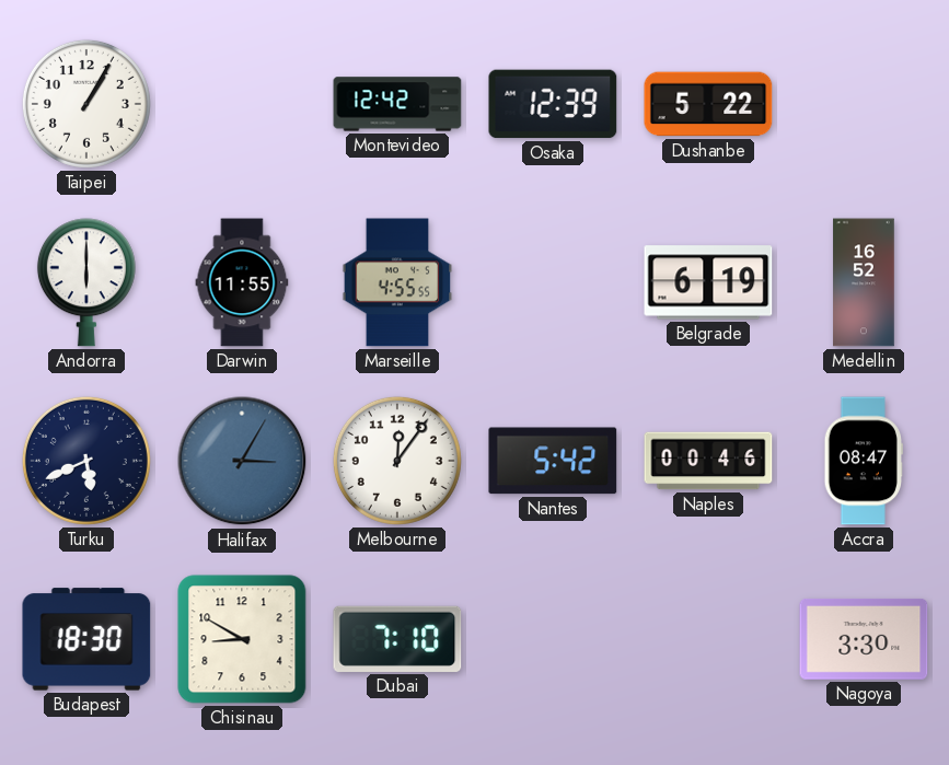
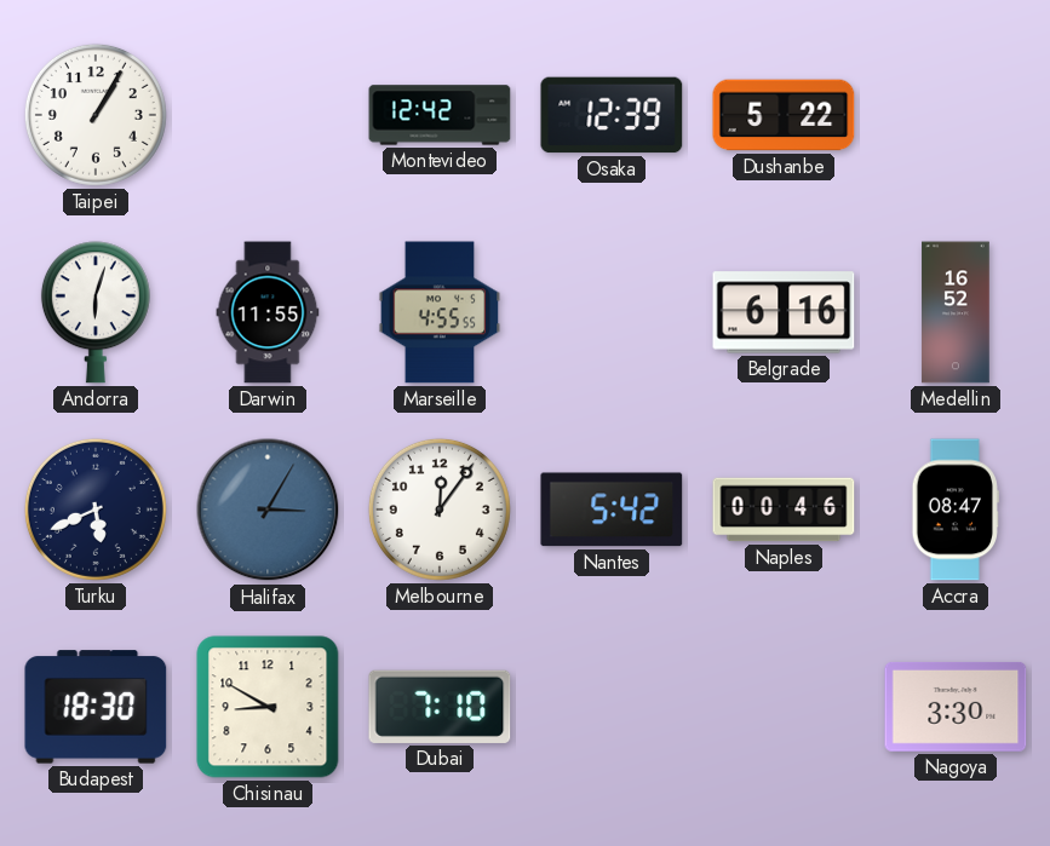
Andorra: 6:00 -> 6:03
Belgrade: 6:19 -> 6:16
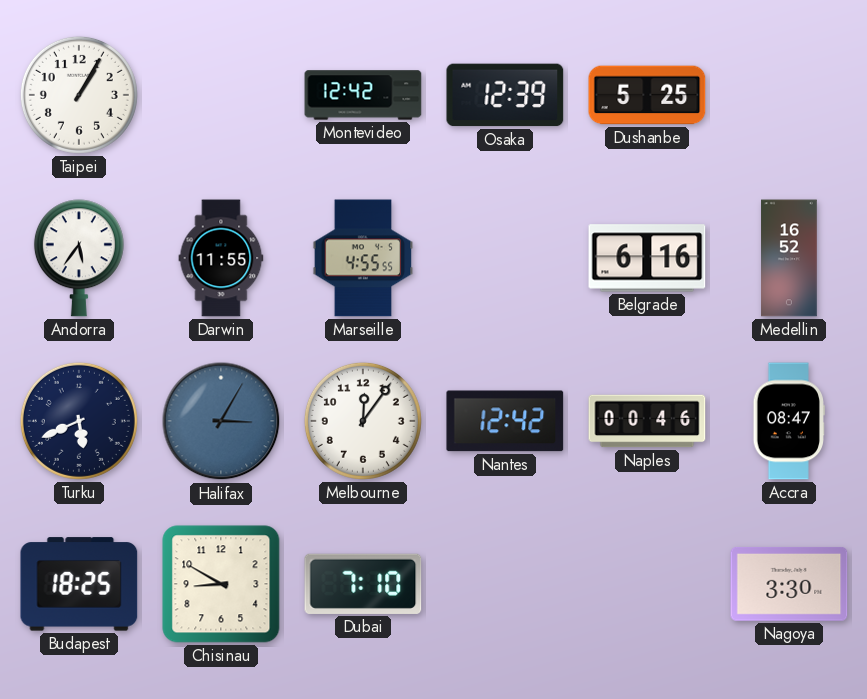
Dushanbe: 5:22 -> 5:25
Andorra: 6:03 -> 5:36
Nantes: 5:42 -> 12:42
Budapest: 18:30 -> 18:25
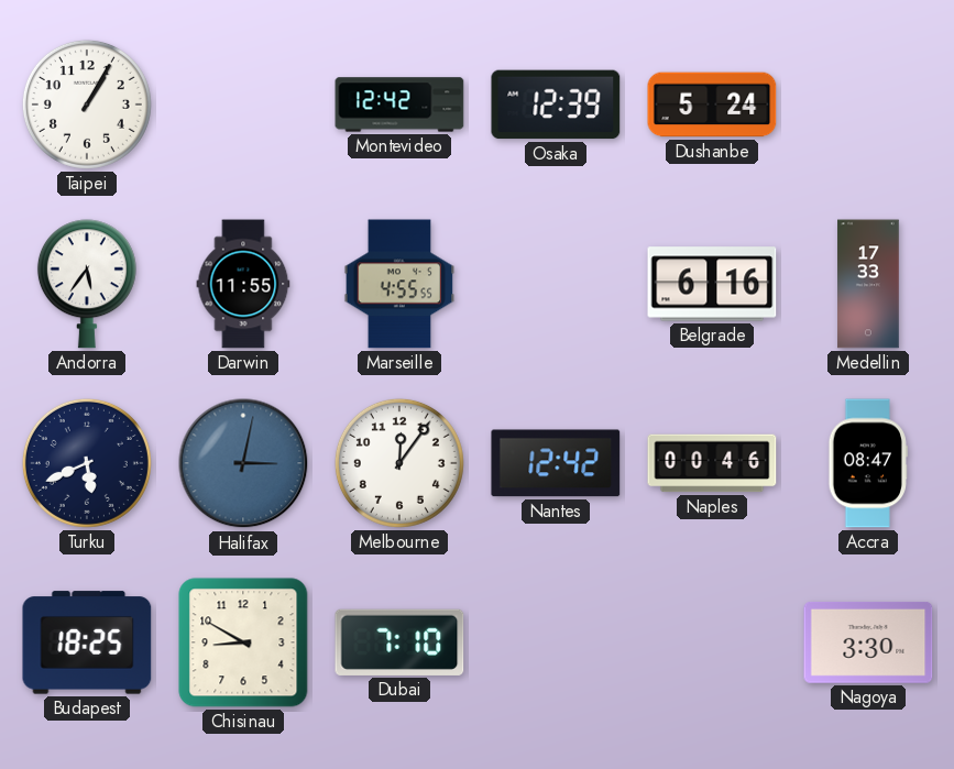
Dushanbe: 5:25 -> 5:24
Medellin: 16:52 -> 17:33
Halifax: 3:05 -> 3:02
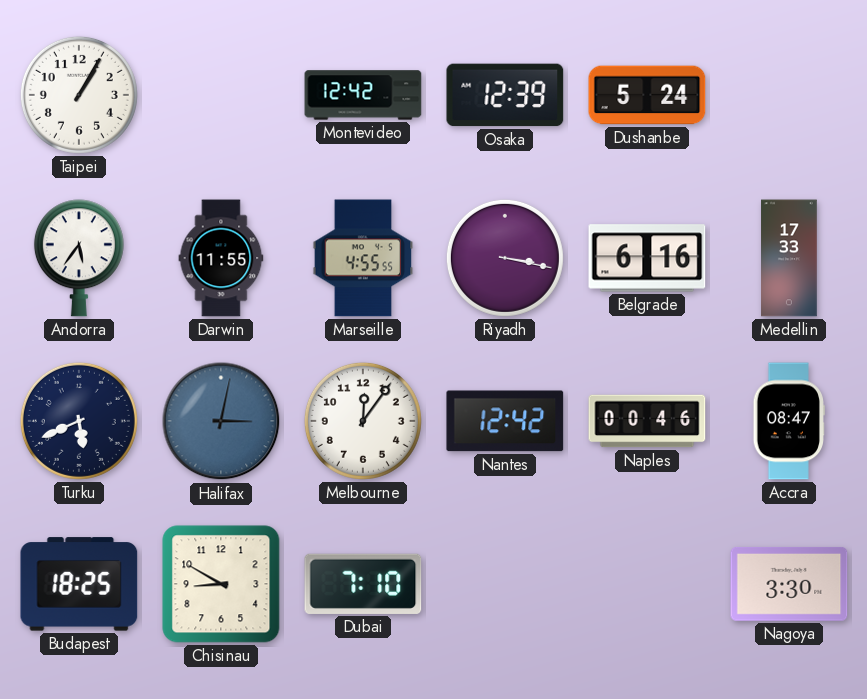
Riyadh: none -> 3:17
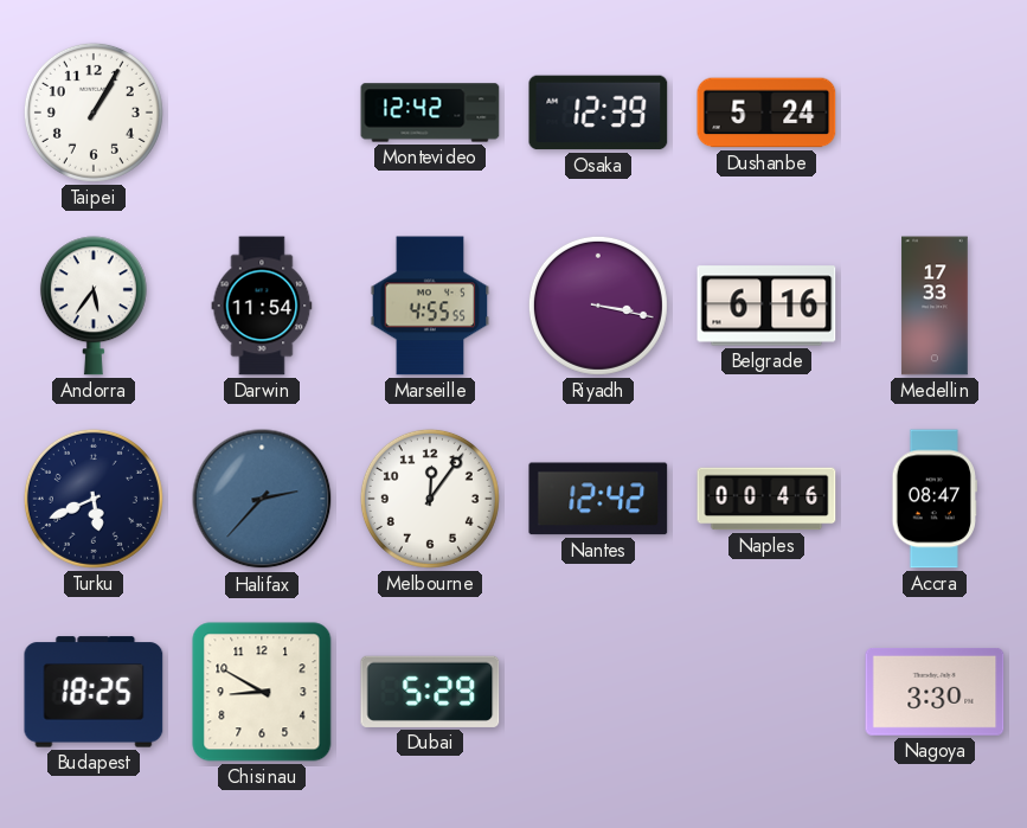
Darwin: 11:55 -> 11:54
Halifax: 3:02 -> 2:37
Dubai: 7:10 -> 5:29
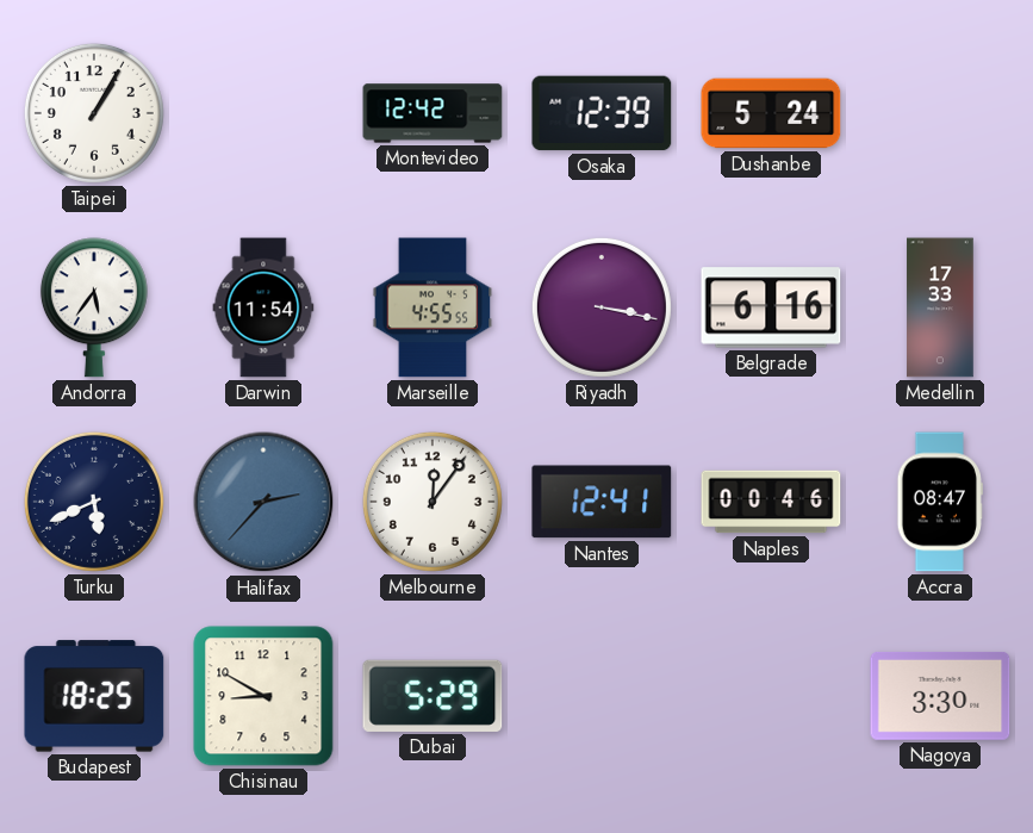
Nantes: 12:42 -> 12:41
